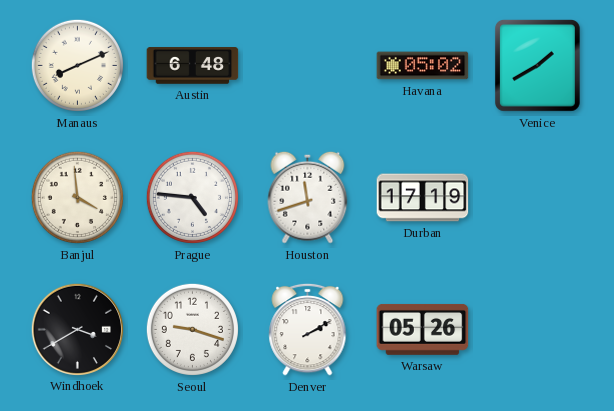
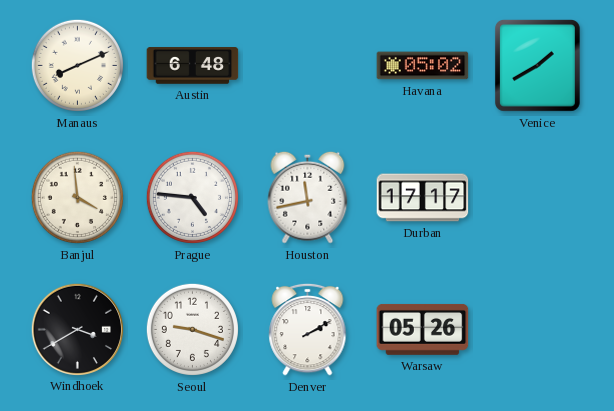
Houston: 11:42 -> 11:43
Durban: 17:19 -> 17:17
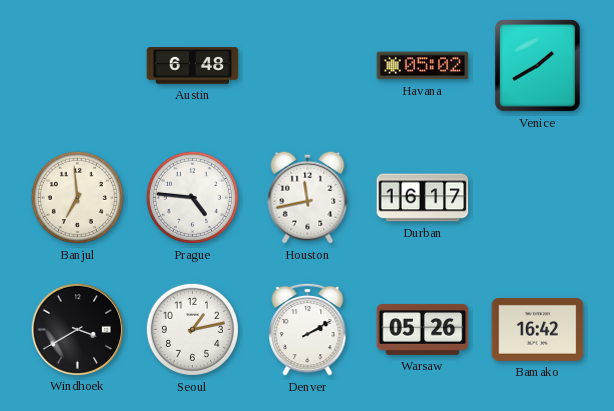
Manaus: 8:11 -> none
Banjul: 3:59 -> 6:59
Durban: 17:17 -> 16:17
Seoul: 9:18 -> 1:13
Bamako: none -> 16:42
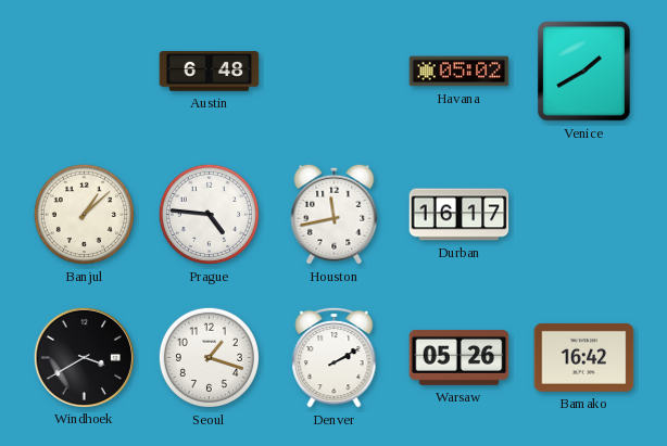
Banjul: 6:59 -> 1:08
Seoul: 1:13 -> 1:18
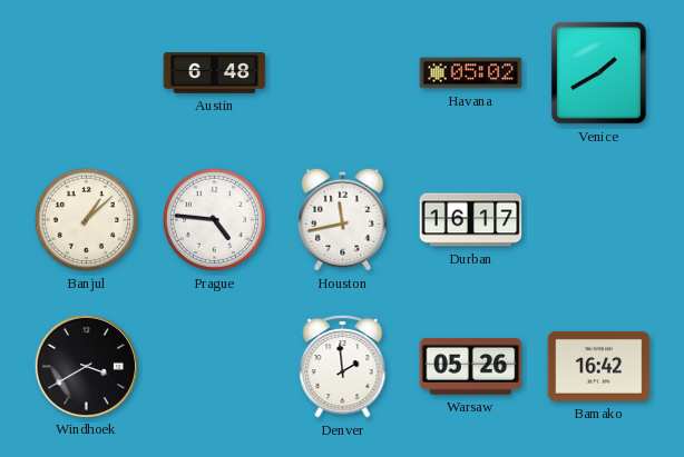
Seoul: 1:18 -> none
Denver: 2:10 -> 1:59
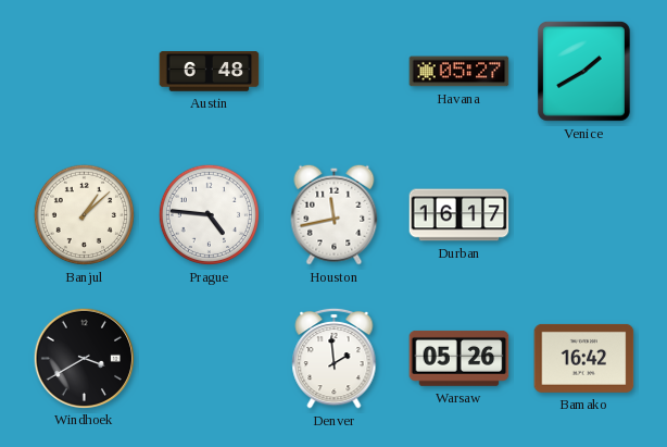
Havana: 05:02 -> 05:27
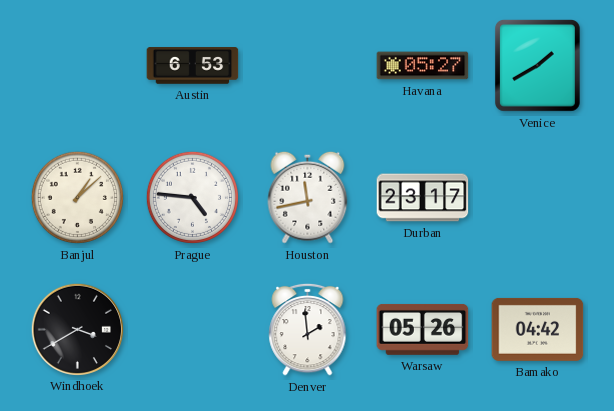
Austin: 6:48 -> 6:53
Durban: 16:17 -> 23:17
Bamako: 16:42 -> 04:42
